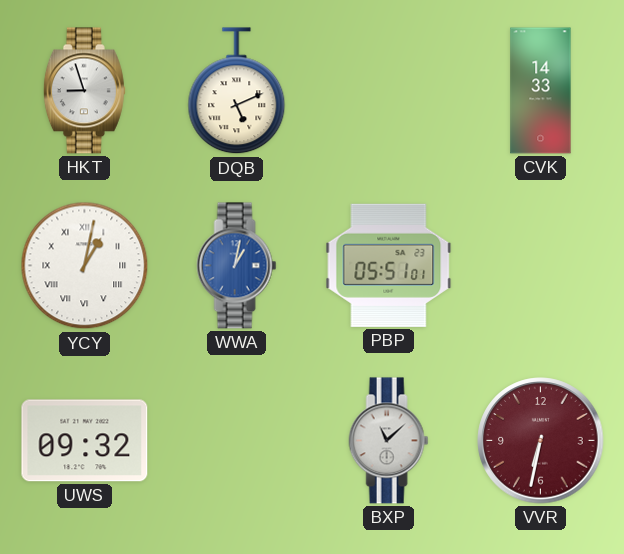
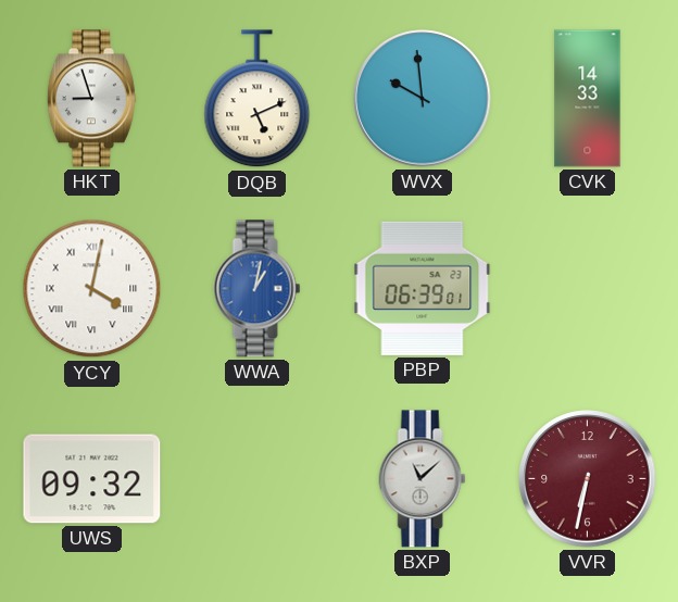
WVX: none -> 9:59
YCY: 1:02 -> 4:02
PBP: 05:51 -> 06:39
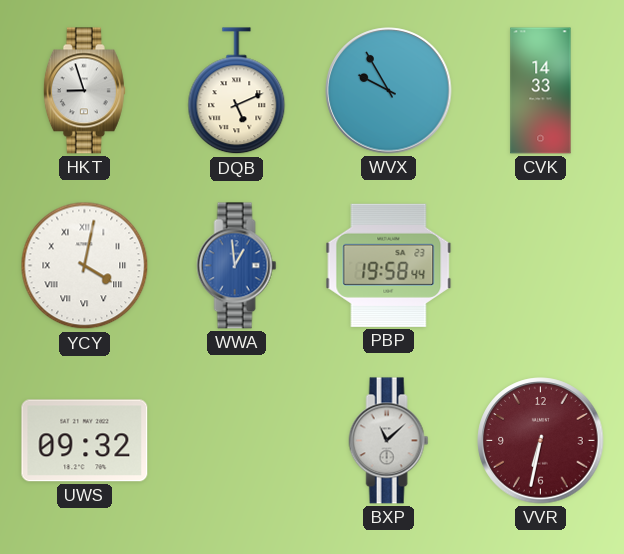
WVX: 9:59 -> 9:55
WWA: 1:02 -> 12:59
PBP: 06:39 -> 19:58
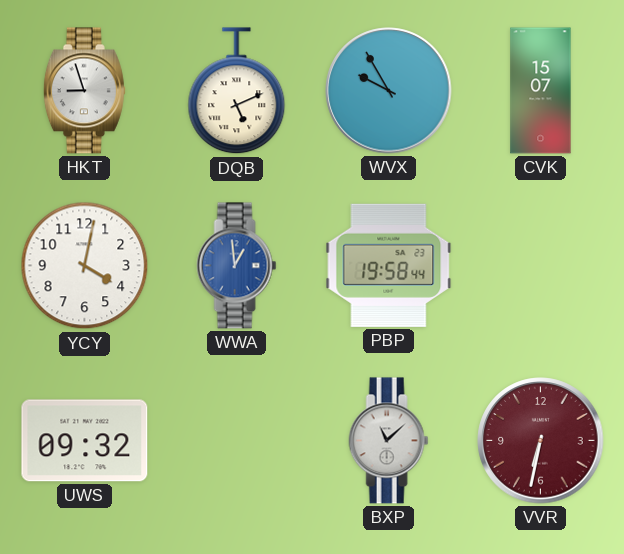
CVK: 14:33 -> 15:07
YCY numerals: Roman -> Arabic
